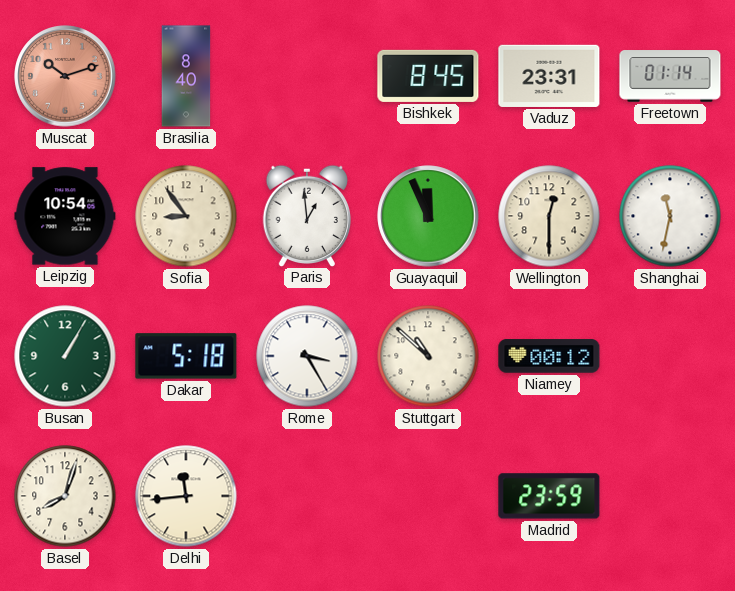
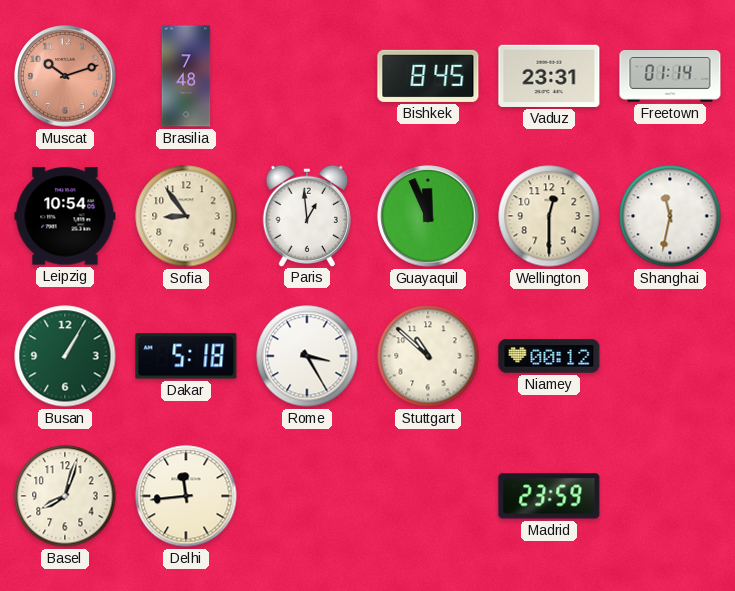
Brasilia: 8:40 -> 7:48
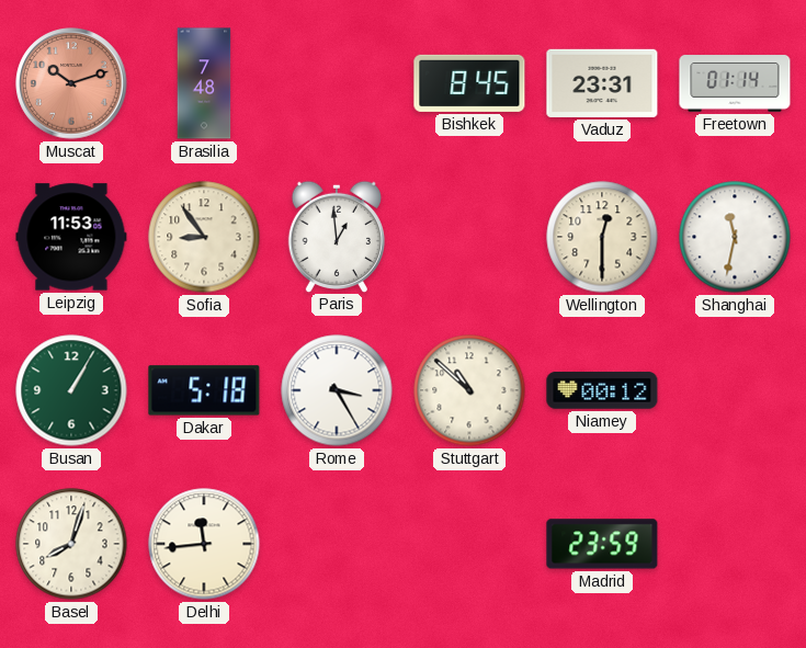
Leipzig: 10:54 -> 11:53
Guayaquil: 11:56 -> none
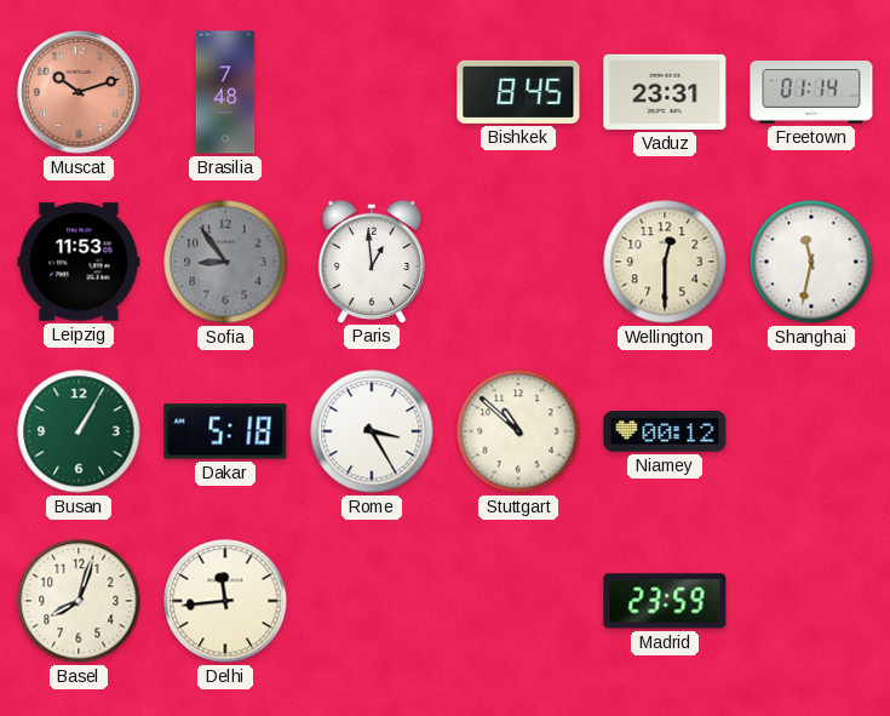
Sofia dial: cream -> grey
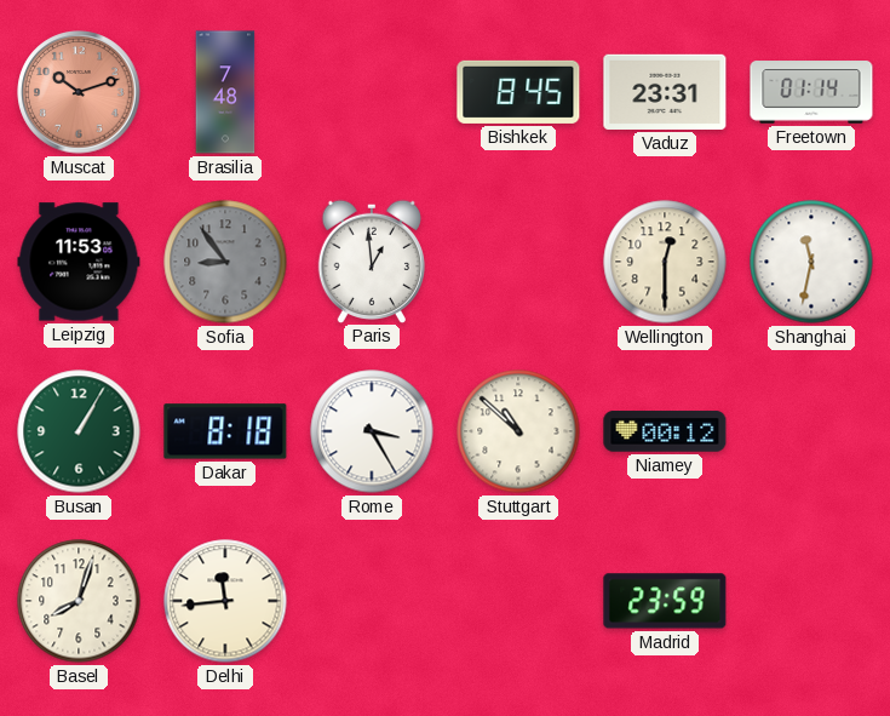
Dakar: 5:18 -> 8:18
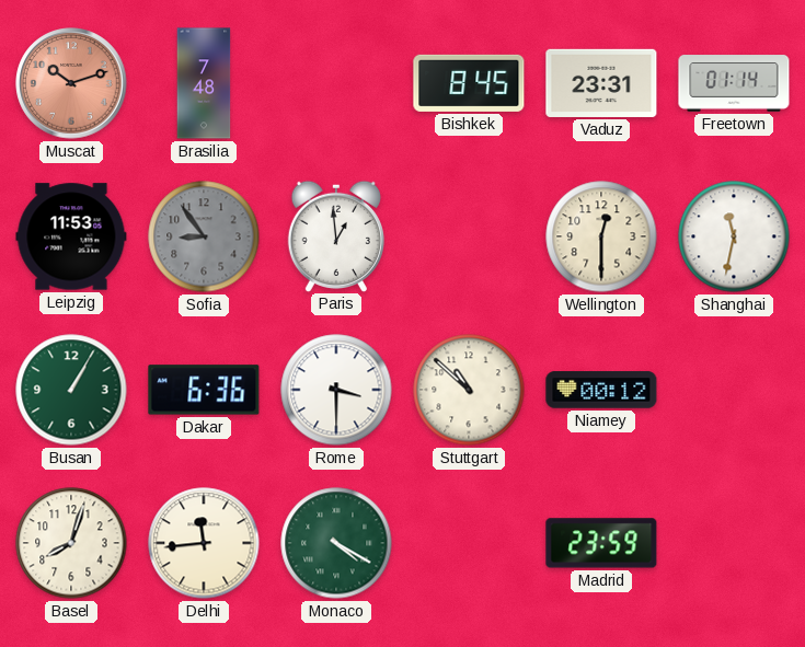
Dakar: 8:18 -> 6:36
Rome: 3:25 -> 3:30
Monaco: none -> 4:20
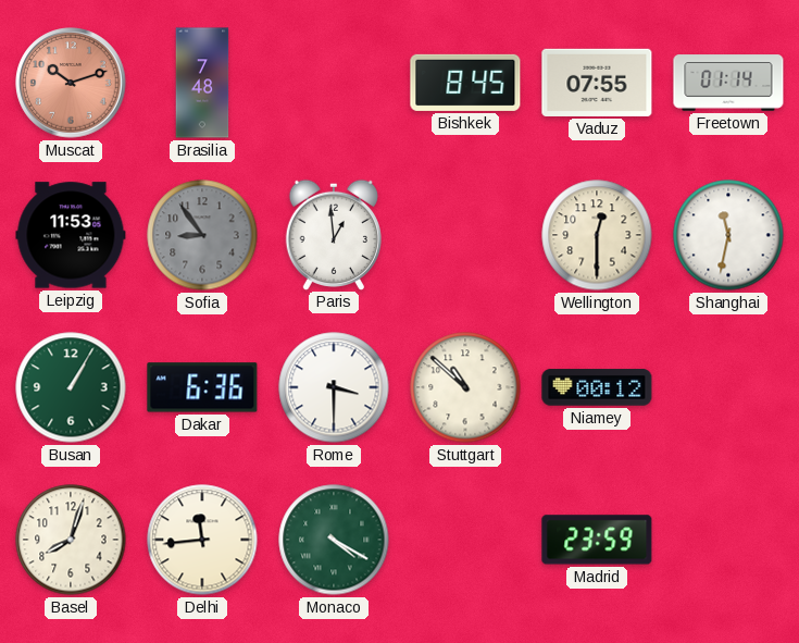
Vaduz: 23:31 -> 07:55
